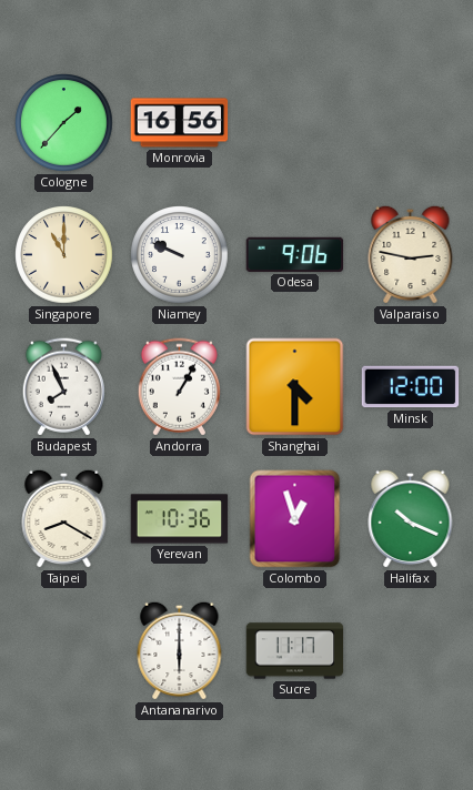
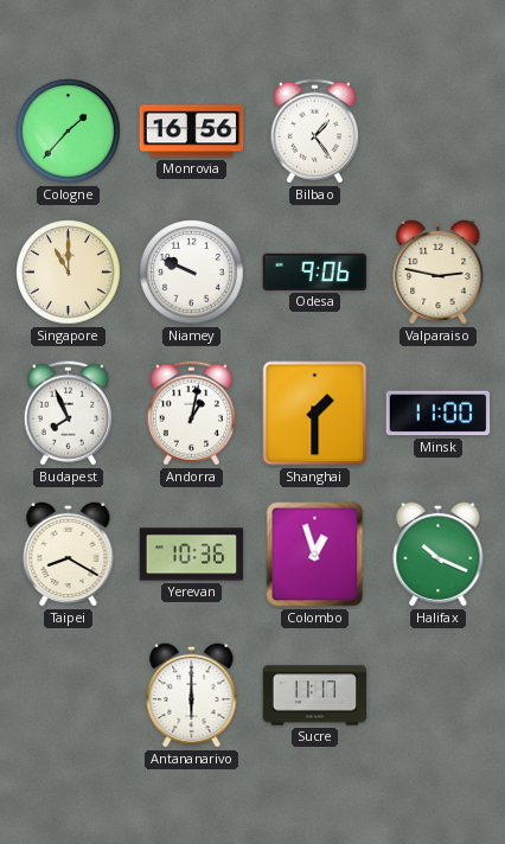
Bilbao: none -> 1:24
Andorra: 1:05 -> 1:02
Shanghai: 4:30 -> 1:30
Minsk: 12:00 -> 11:00
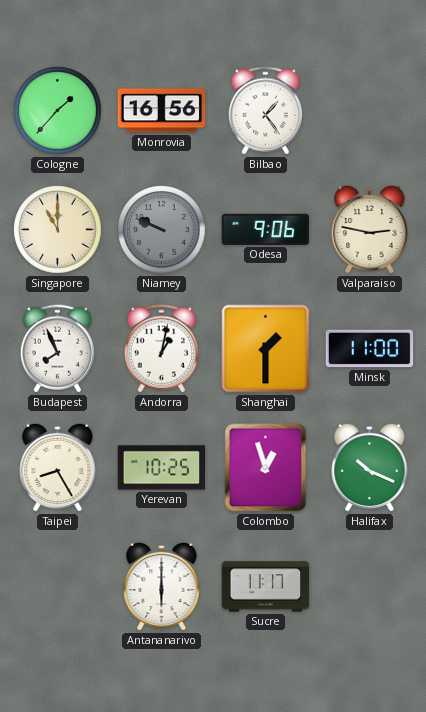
Niamey dial: white -> grey
Taipei: 8:20 -> 8:25
Yerevan: 10:36 -> 10:25
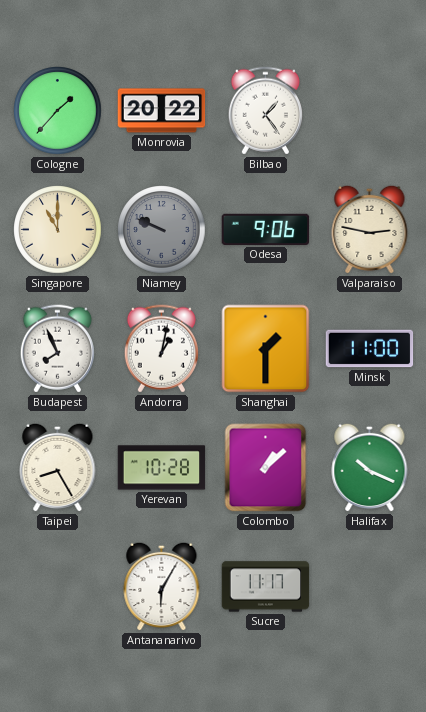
Monrovia: 16:56 -> 20:22
Yerevan: 10:25 -> 10:28
Colombo: 12:57 -> 1:08
Antananarivo: 6:00 -> 6:05
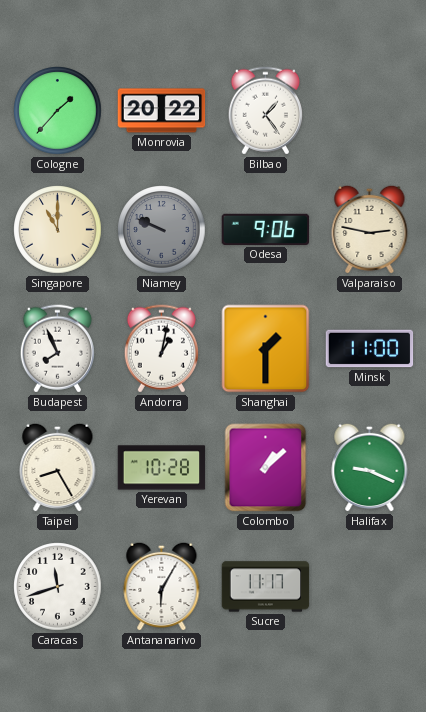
Halifax: 10:19 -> 9:19
Caracas: none -> 11:42
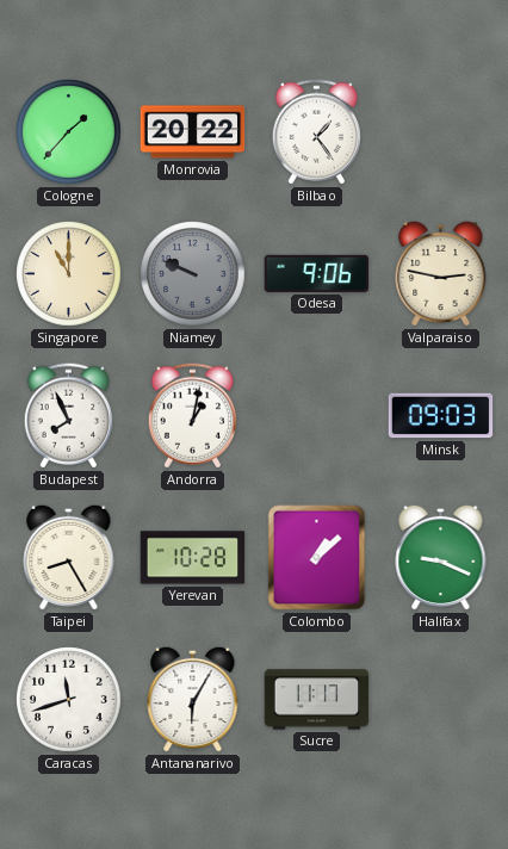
Shanghai: 1:30 -> none
Minsk: 11:00 -> 09:03
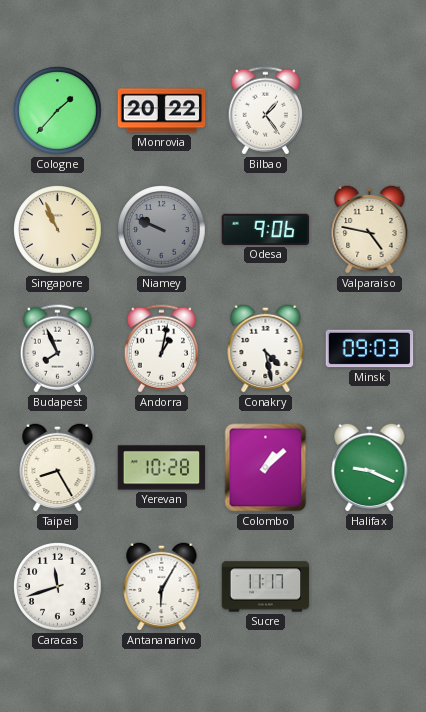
Singapore: 11:00 -> 10:56
Valparaiso: 2:47 -> 4:47
Conakry: none -> 4:28
